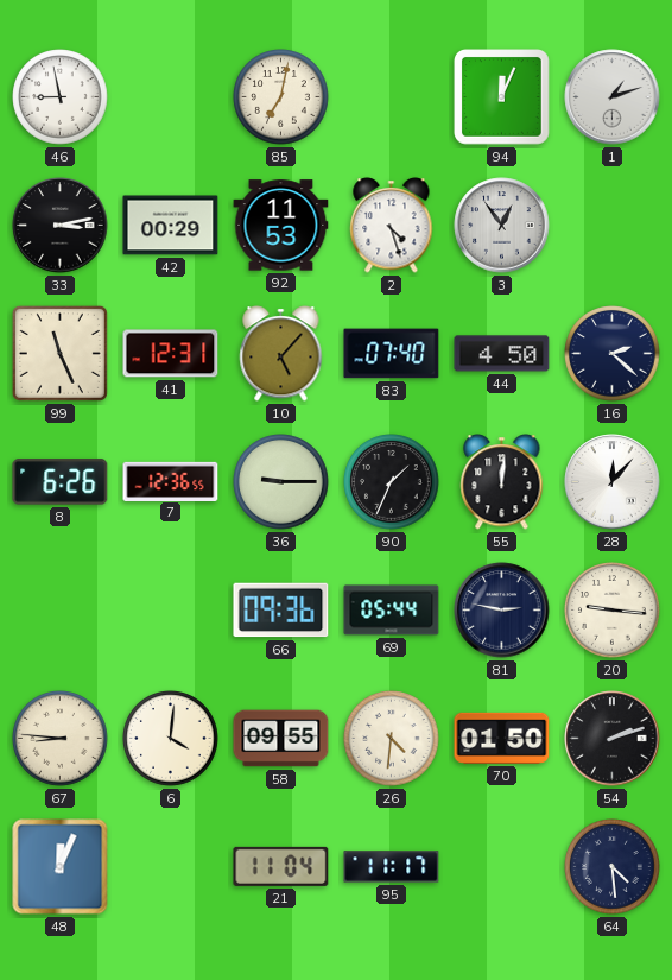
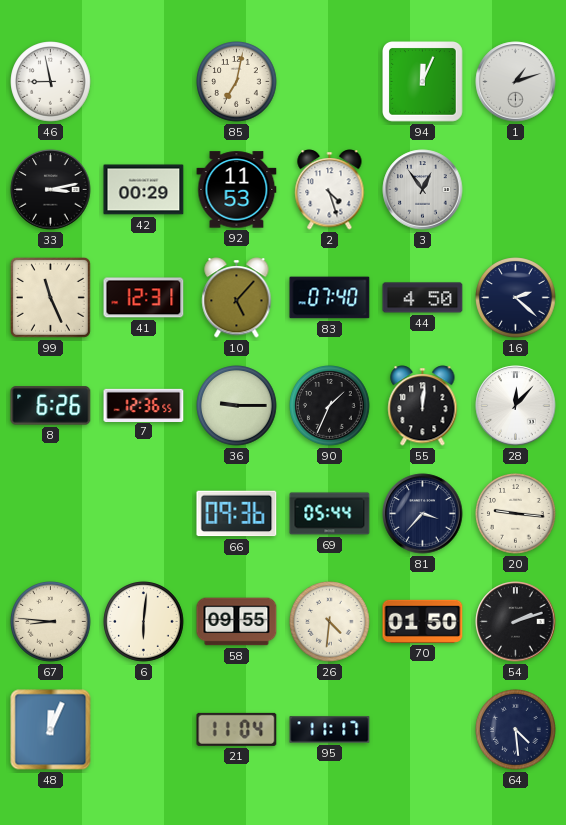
81: 2:47 -> 3:37
6: 4:01 -> 6:01
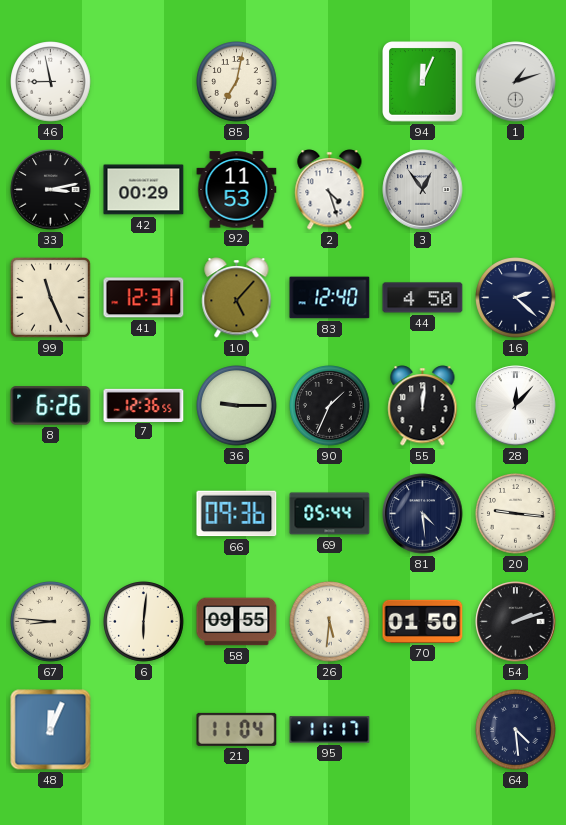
83: 07:40 -> 12:40
81: 3:37 -> 4:29
26: 4:31 -> 5:31
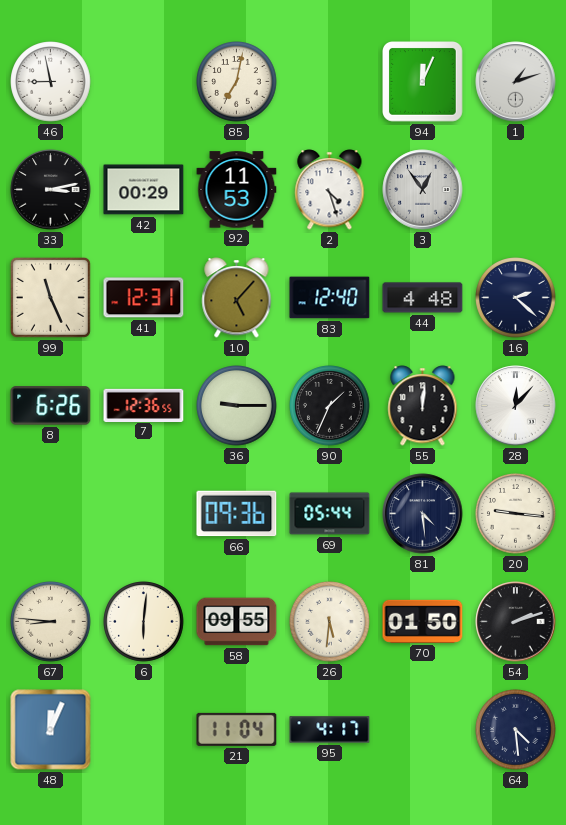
44: 4:50 -> 4:48
95: 11:17 -> 4:17
